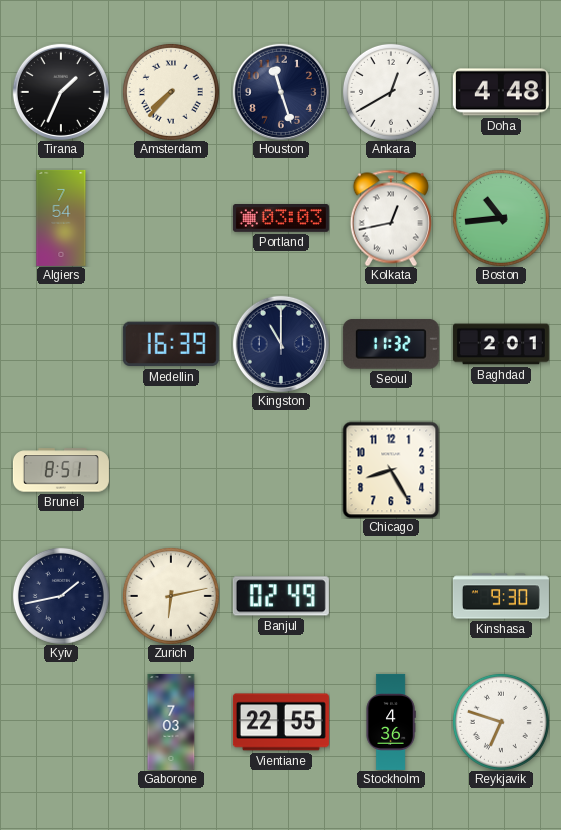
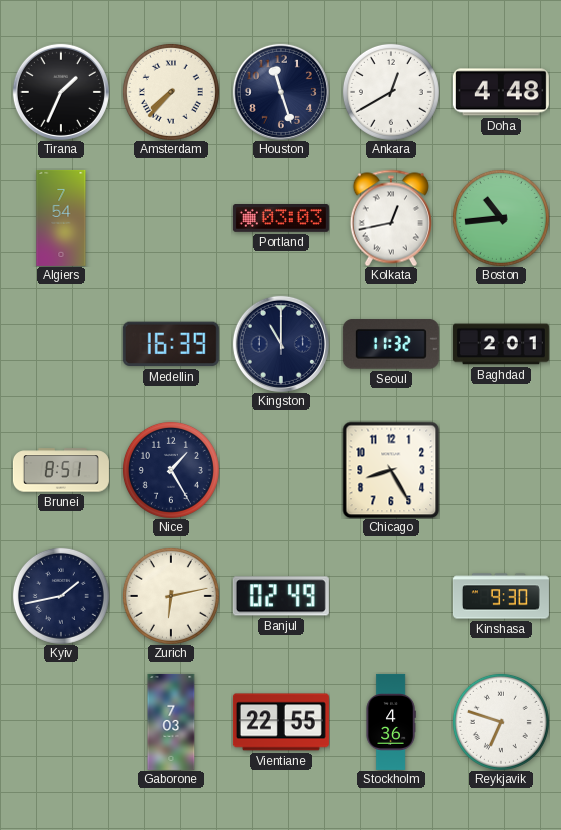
Nice: none -> 1:25
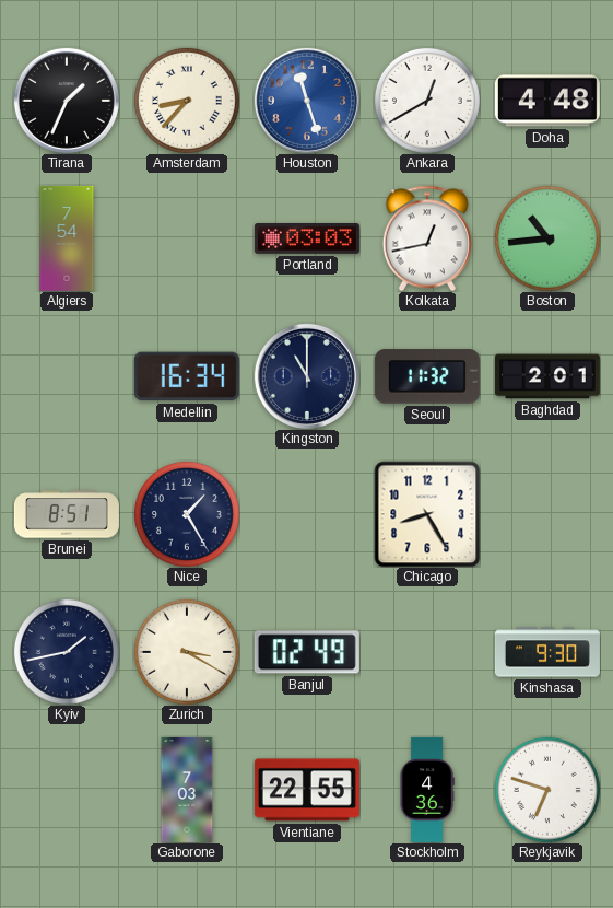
Amsterdam: 7:37 -> 8:37
Houston dial: navy -> blue
Medellin: 16:39 -> 16:34
Zurich: 6:13 -> 3:20
